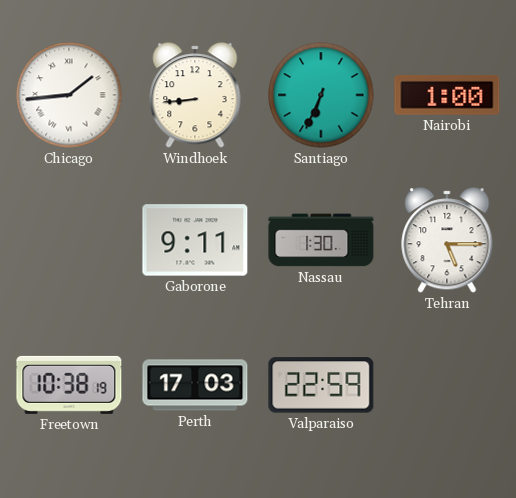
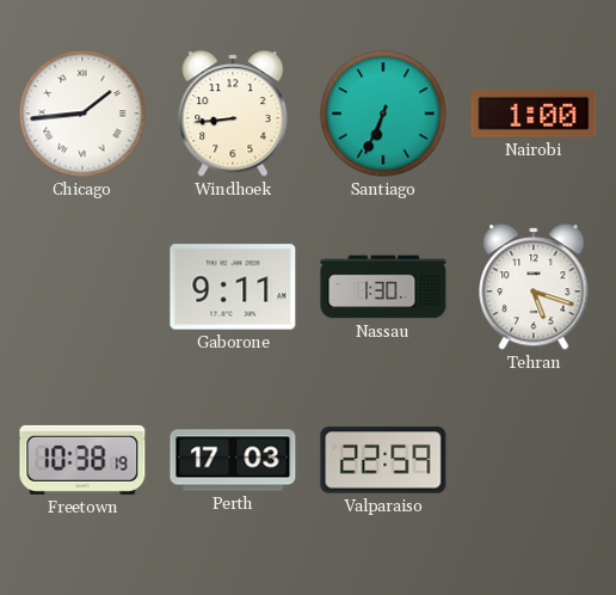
Tehran: 5:15 -> 5:18
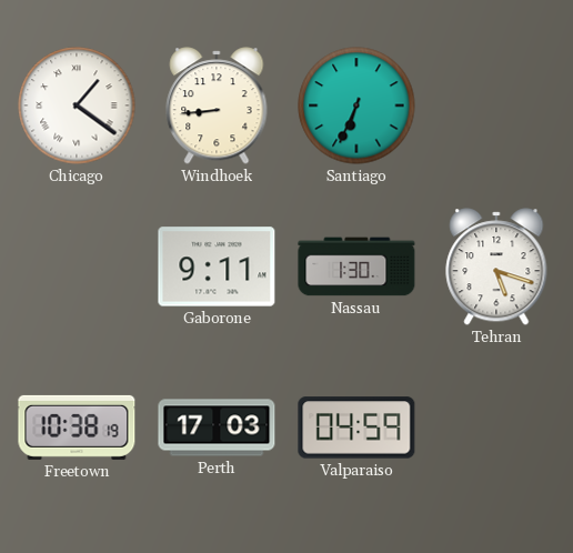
Chicago: 1:44 -> 1:21
Nairobi: 1:00 -> none
Valparaiso: 22:59 -> 04:59
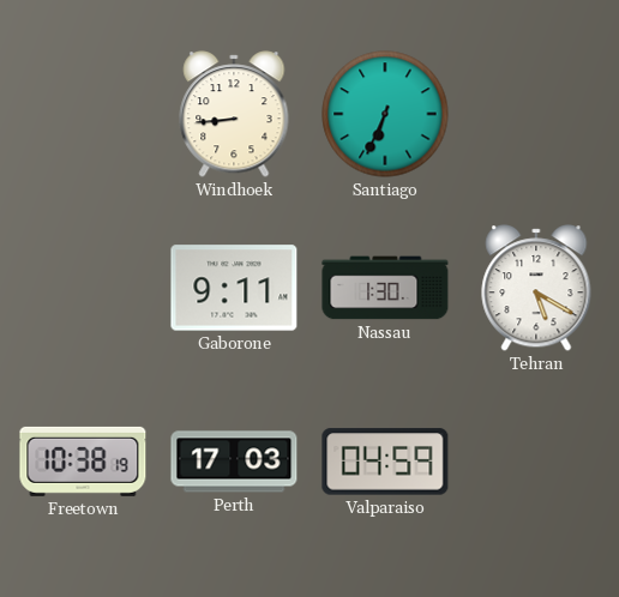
Chicago: 1:21 -> none
Tehran: 5:18 -> 5:20
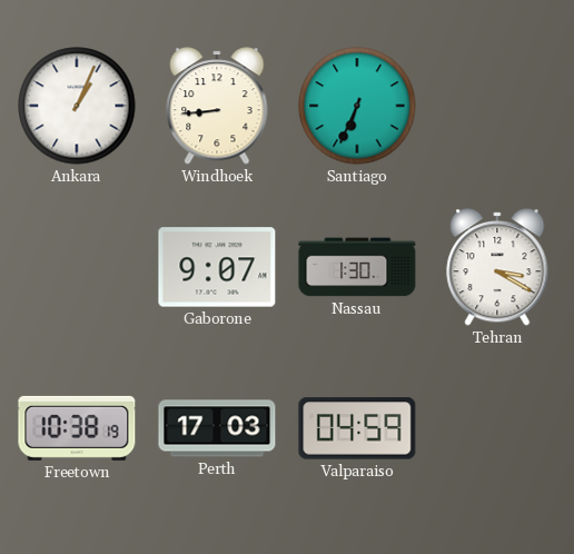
Ankara: none -> 1:04
Gaborone: 9:11 -> 9:07
Tehran: 5:20 -> 3:20
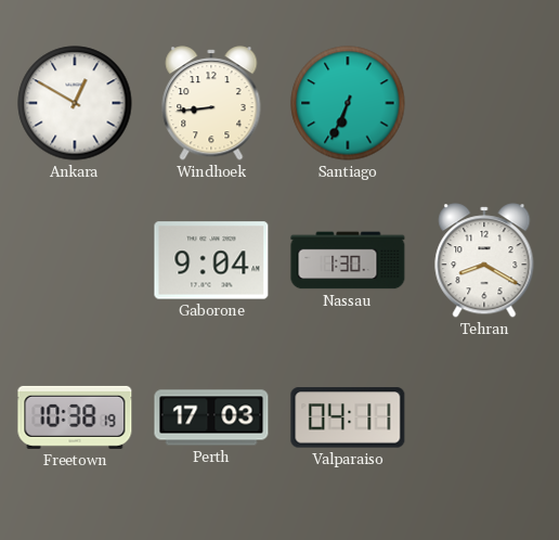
Ankara: 1:04 -> 12:50
Gaborone: 9:07 -> 9:04
Tehran: 3:20 -> 8:20
Valparaiso: 04:59 -> 04:11
